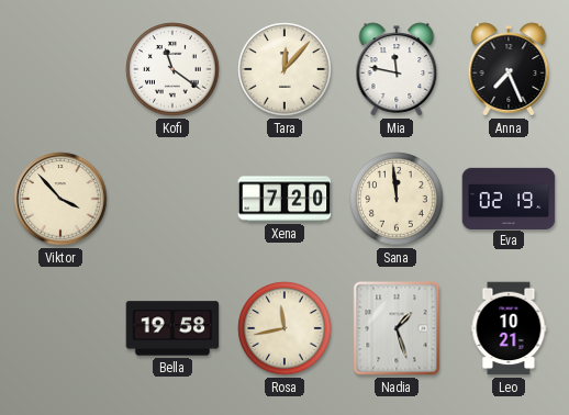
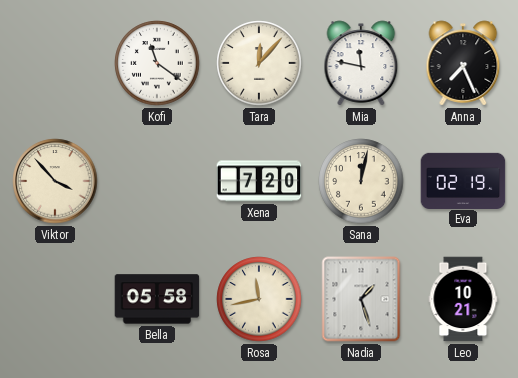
Sana: 11:59 -> 12:02
Bella: 19:58 -> 05:58
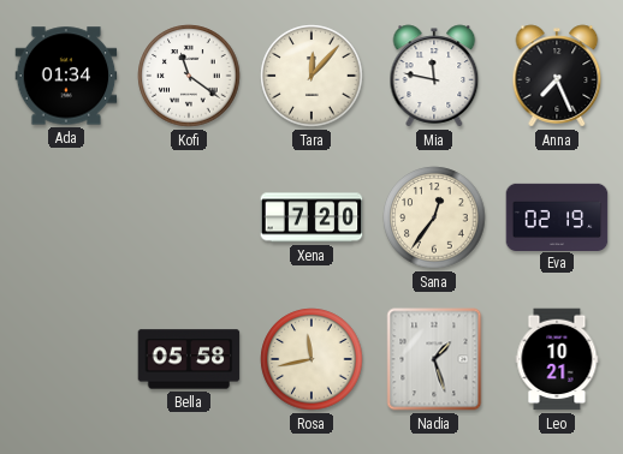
Ada: none -> 01:34
Viktor: 3:53 -> none
Sana: 12:02 -> 12:36
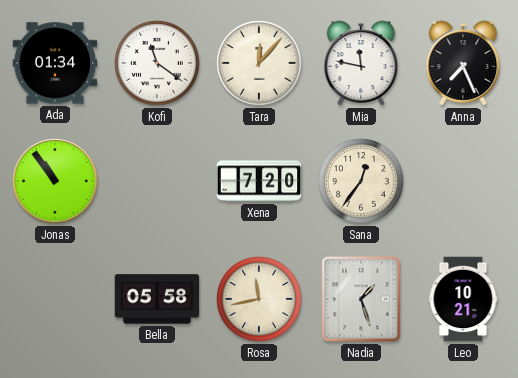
Jonas: none -> 10:54
Eva: 02:19 -> none
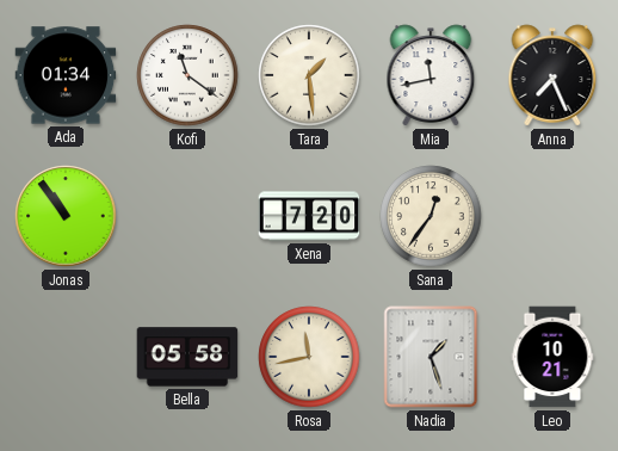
Tara: 12:07 -> 1:29
Mia: 11:47 -> 11:43
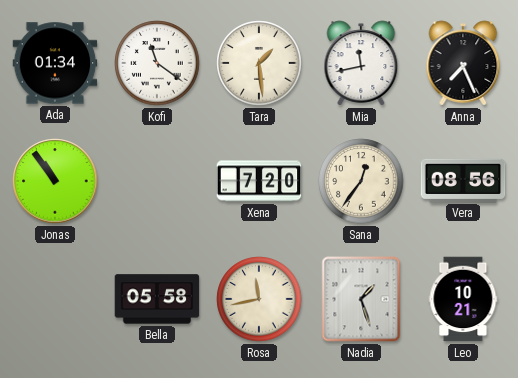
Vera: none -> 08:56
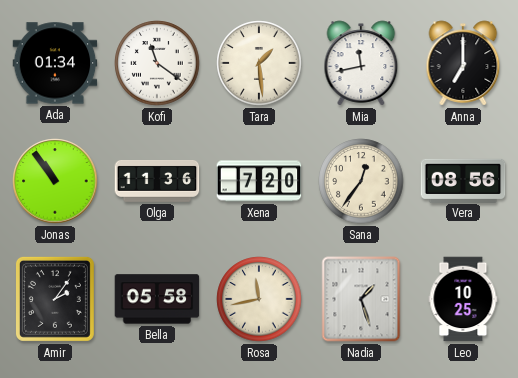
Anna: 7:26 -> 7:00
Olga: none -> 11:36
Amir: none -> 2:06
Leo: 10:21 -> 10:25
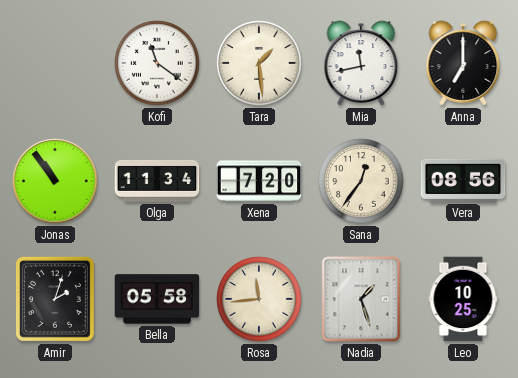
Ada: 01:34 -> none
Olga: 11:36 -> 11:34
Amir: 2:06 -> 2:03
Rosa: 11:43 -> 11:44
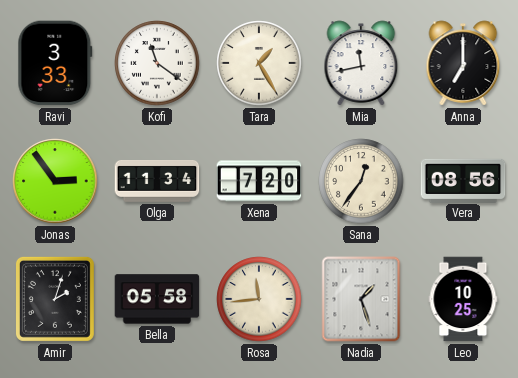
Ravi: none -> 3:33
Tara: 1:29 -> 1:25
Jonas: 10:54 -> 2:54
